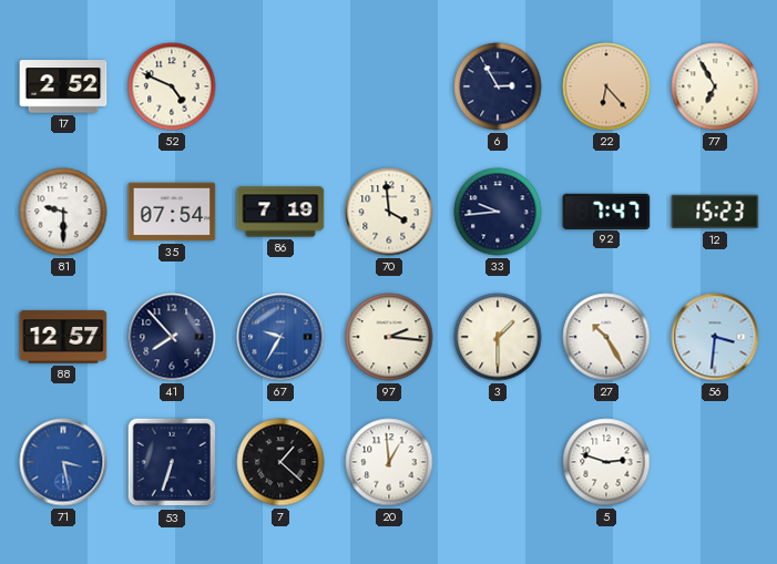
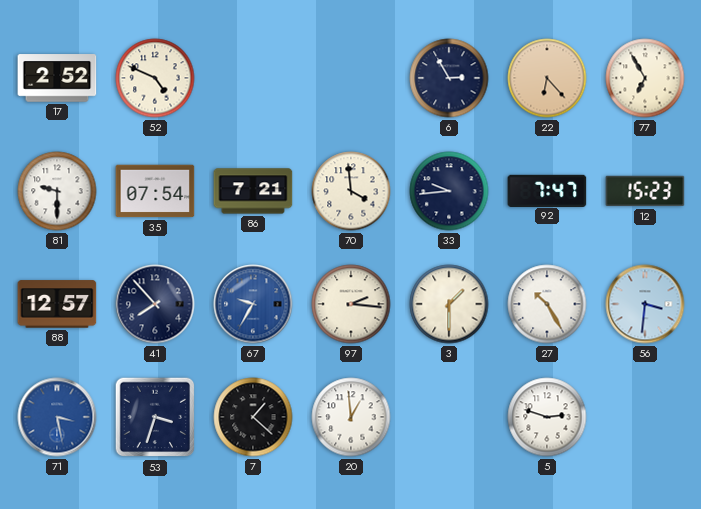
86: 7:19 -> 7:21
53: 6:33 -> 3:33
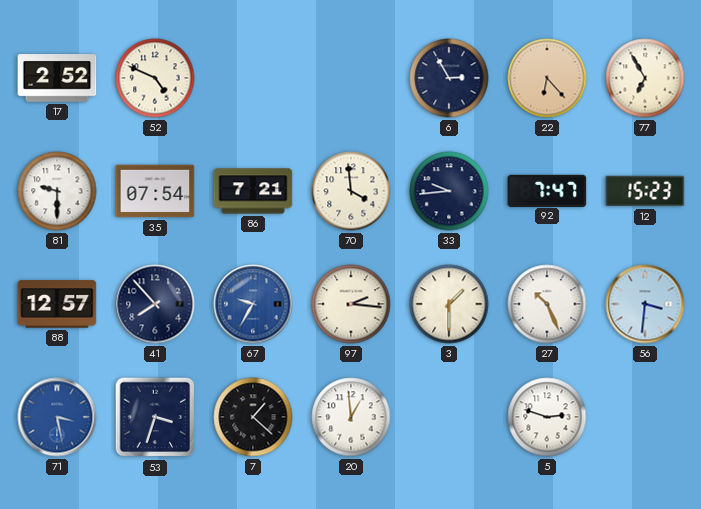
27: 10:25 -> 10:26
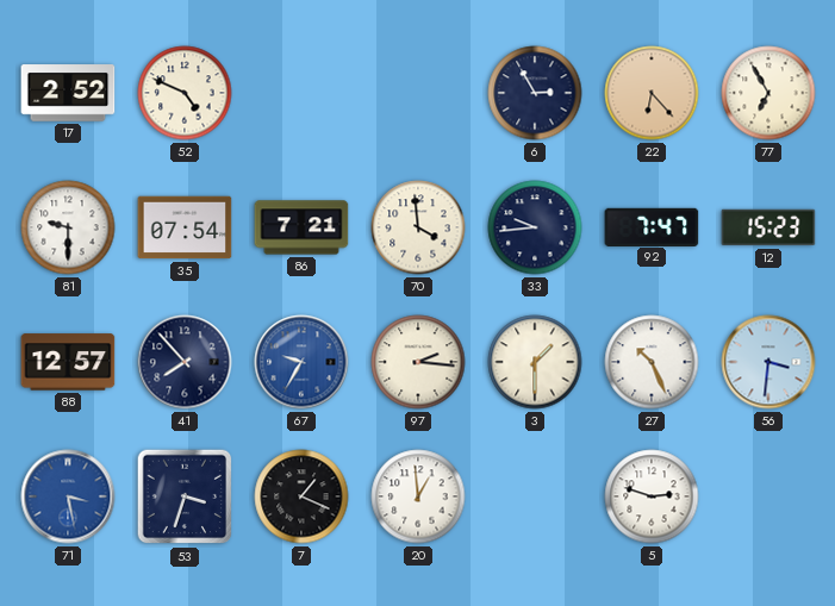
7: 1:22 -> 1:19
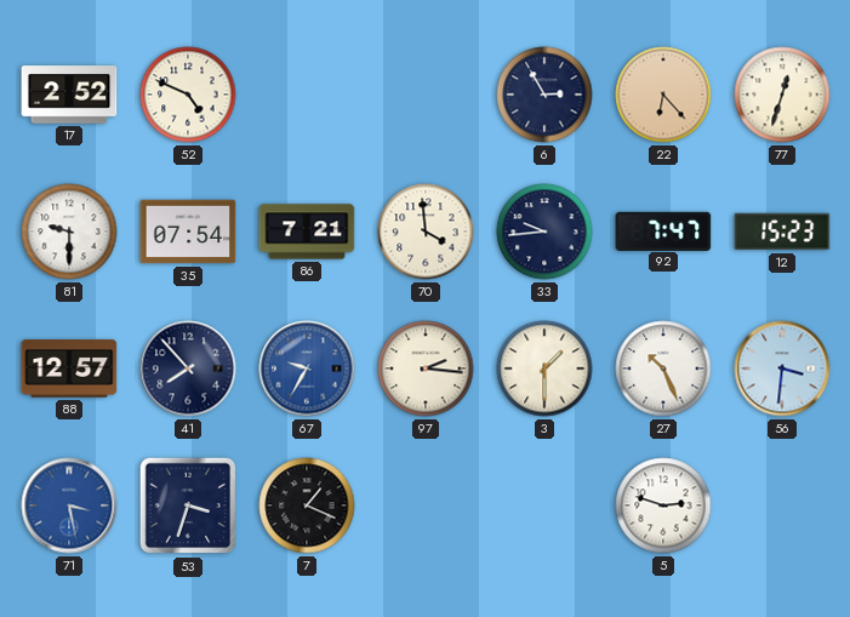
77: 6:55 -> 12:33
20: 12:59 -> none
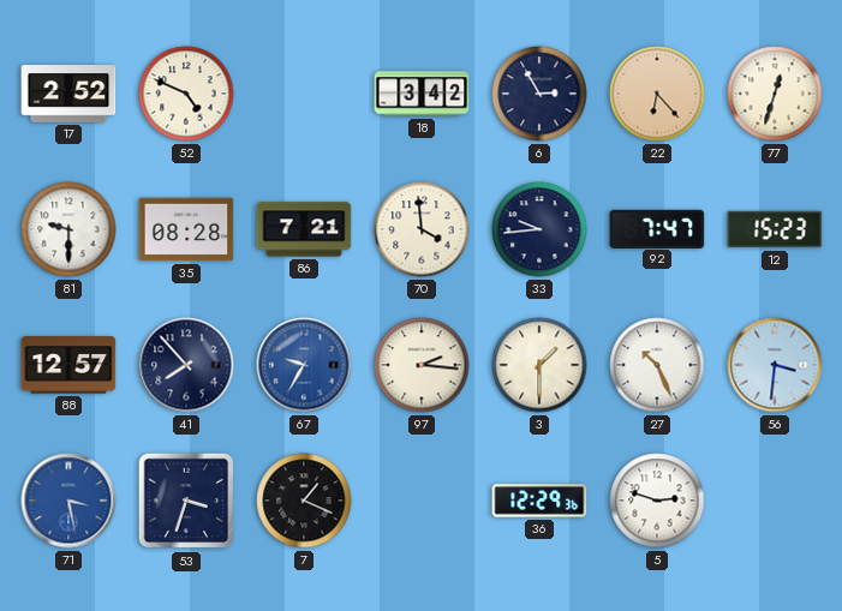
18: none -> 3:42
35: 07:54 -> 08:28
36: none -> 12:29
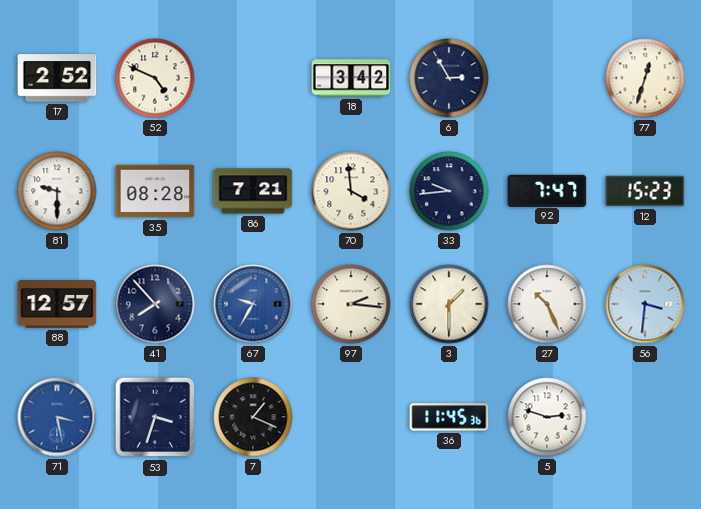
22: 6:23 -> none
36: 12:29 -> 11:45
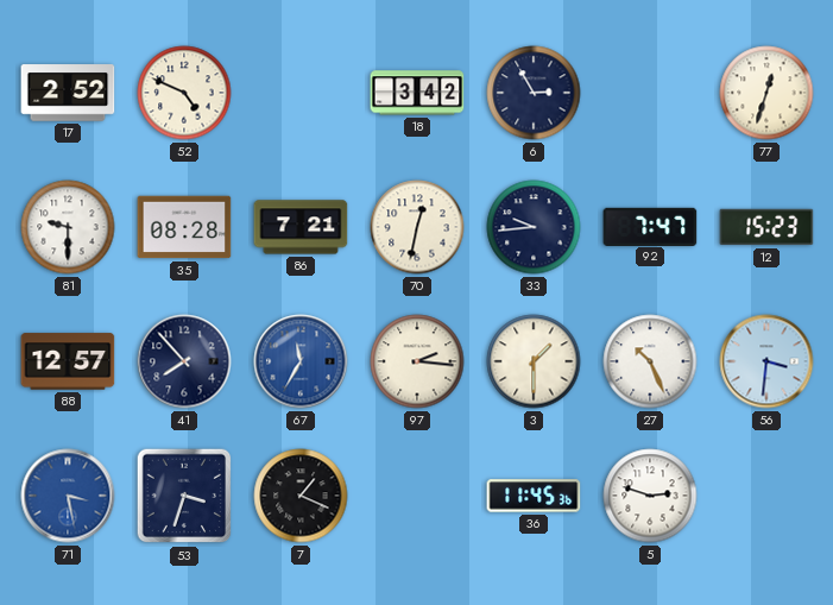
70: 3:59 -> 12:32
67: 9:35 -> 11:35
